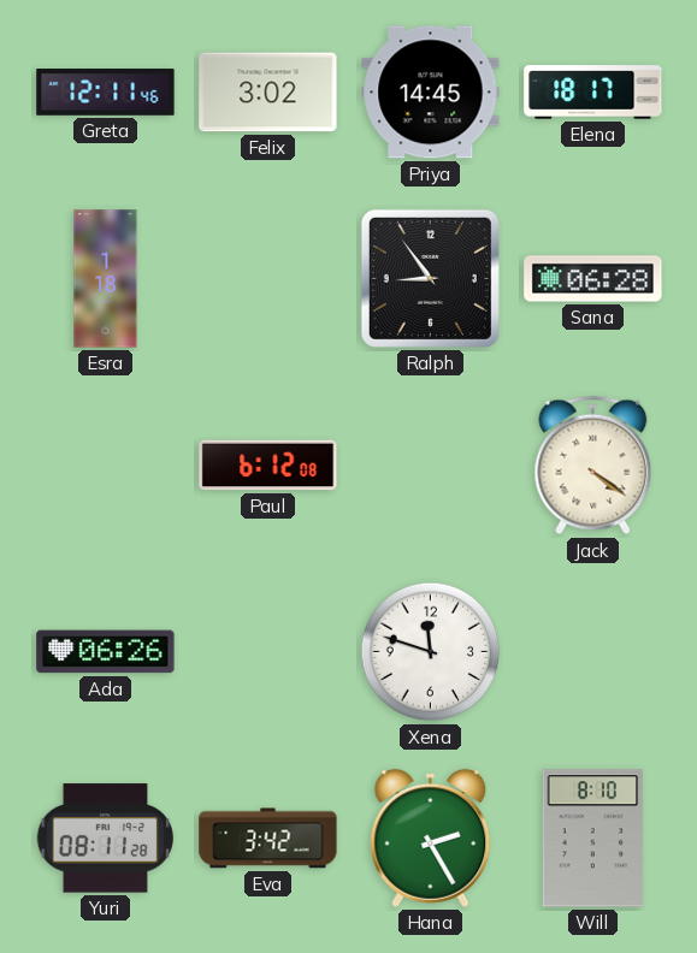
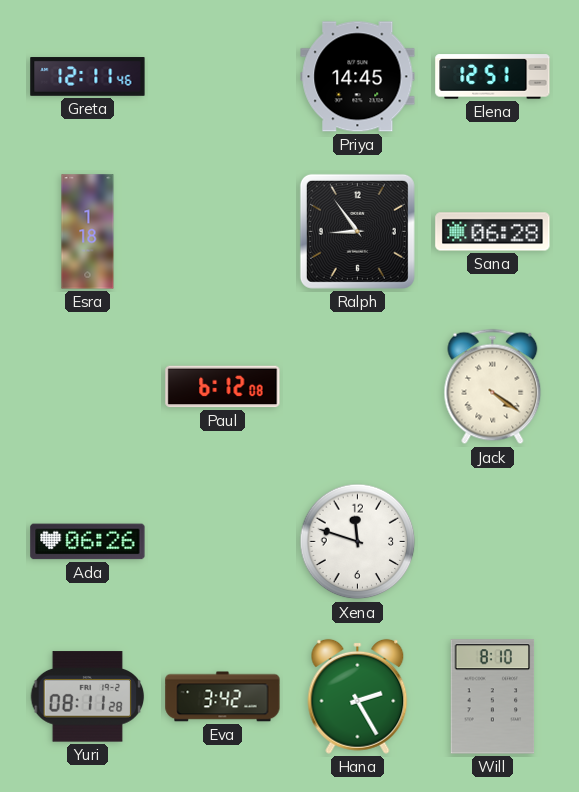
Felix: 3:02 -> none
Elena: 18:17 -> 12:51
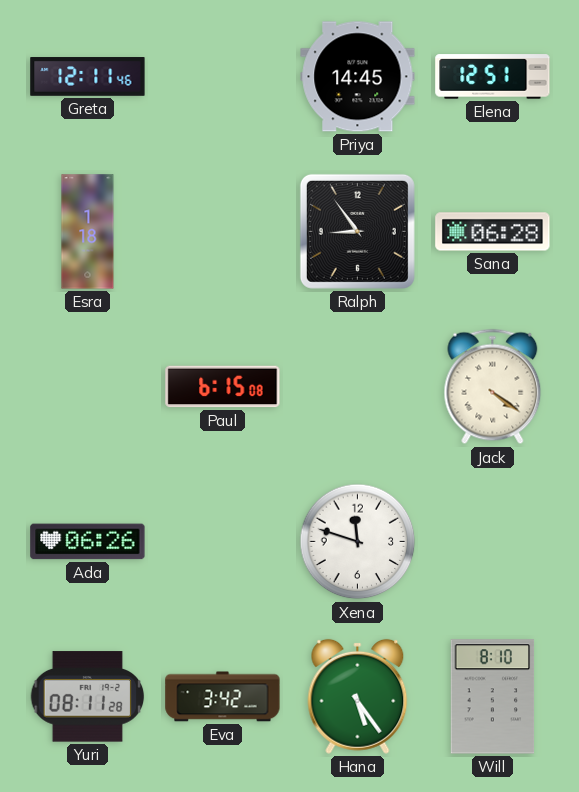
Paul: 6:12 -> 6:15
Hana: 2:25 -> 5:24
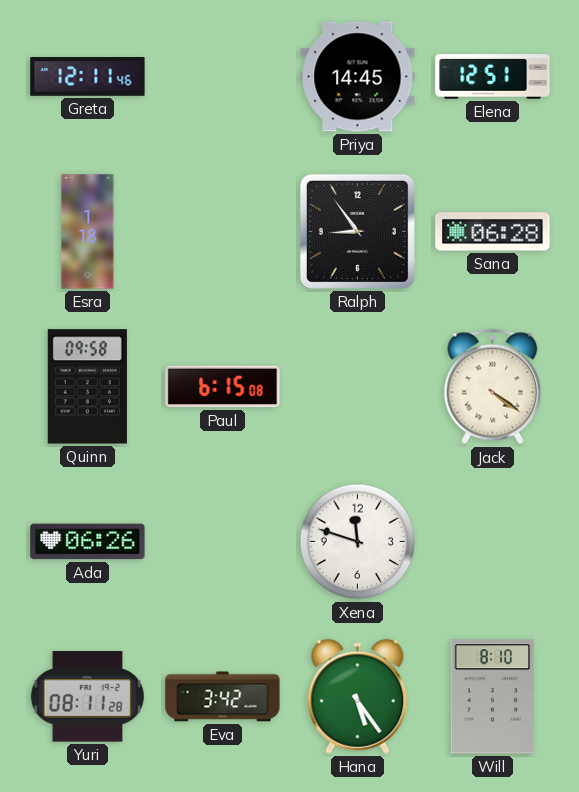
Quinn: none -> 09:58
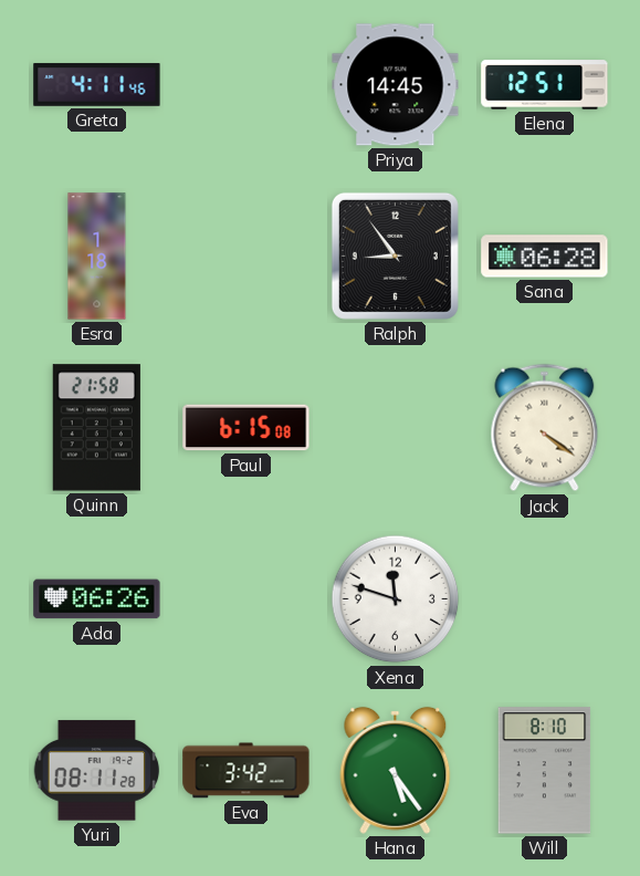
Greta: 12:11 -> 4:11
Quinn: 09:58 -> 21:58
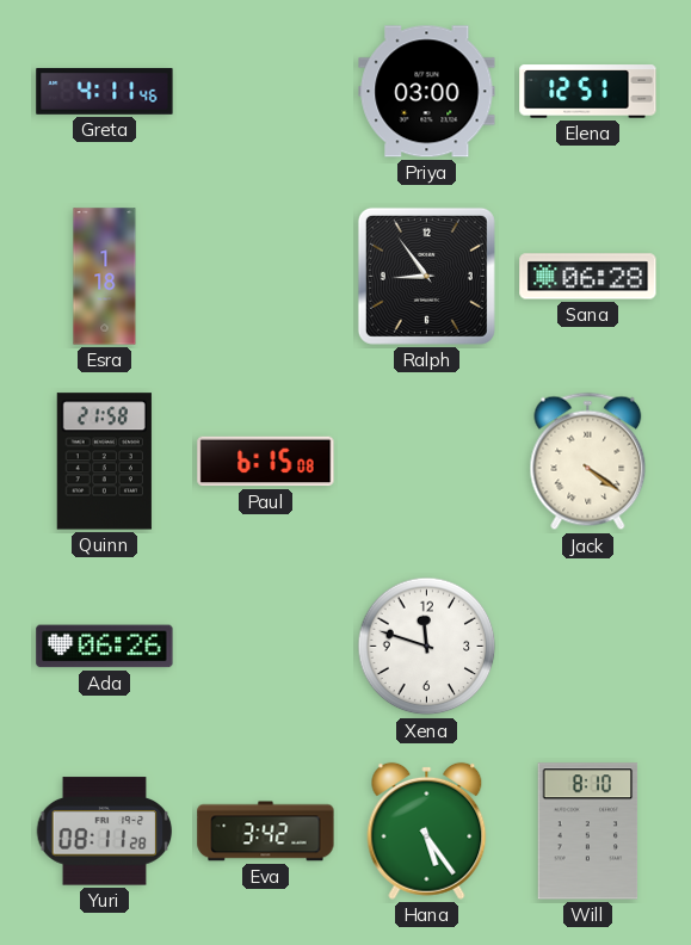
Priya: 14:45 -> 03:00
